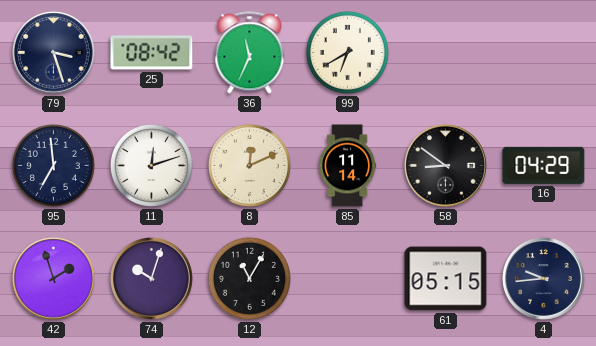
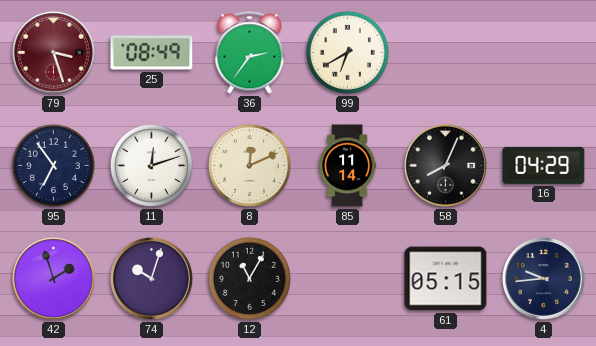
79 dial: navy -> burgundy
25: 08:42 -> 08:49
36: 11:34 -> 2:36
95: 6:59 -> 6:54
58: 8:51 -> 8:04
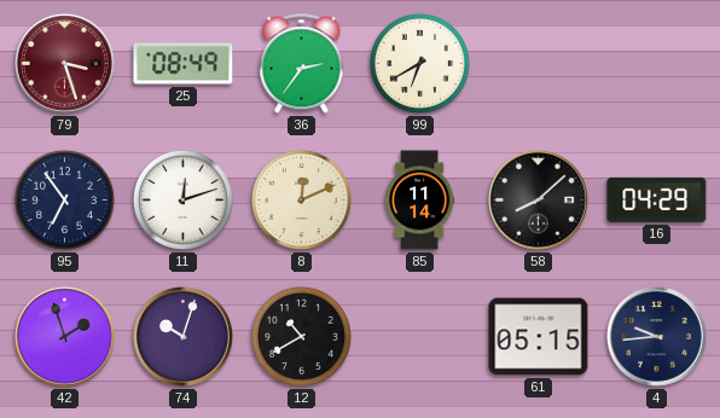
58: 8:04 -> 8:08
12: 11:05 -> 10:40
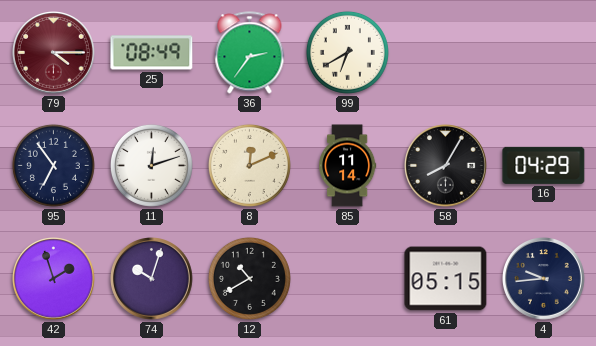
79: 3:27 -> 4:15
58: 8:08 -> 8:05
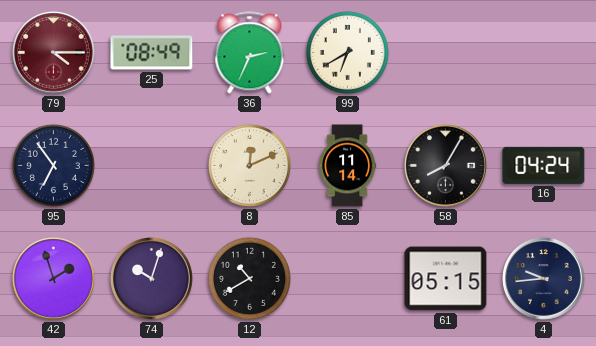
36: 2:36 -> 2:34
11: 12:12 -> none
16: 04:29 -> 04:24
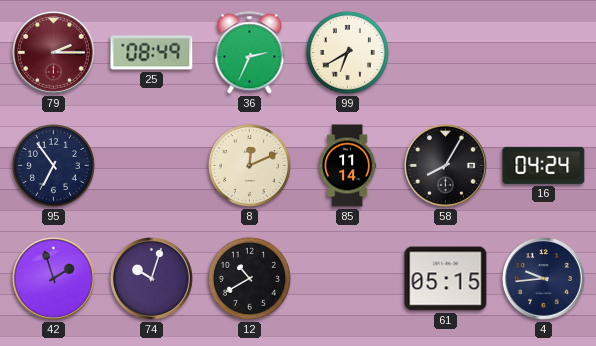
79: 4:15 -> 2:15
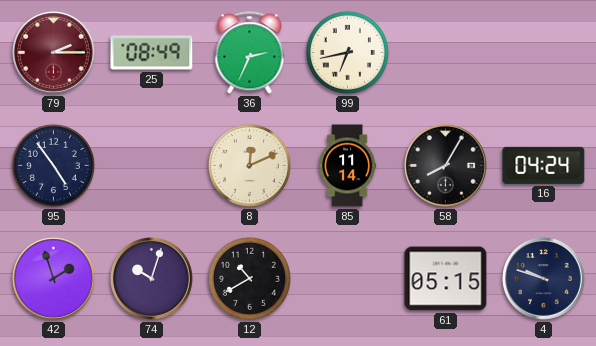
99: 6:40 -> 6:43
95: 6:54 -> 4:54
4: 9:44 -> 9:48
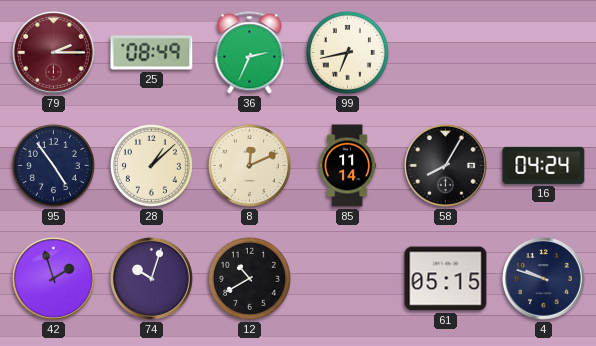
28: none -> 1:08
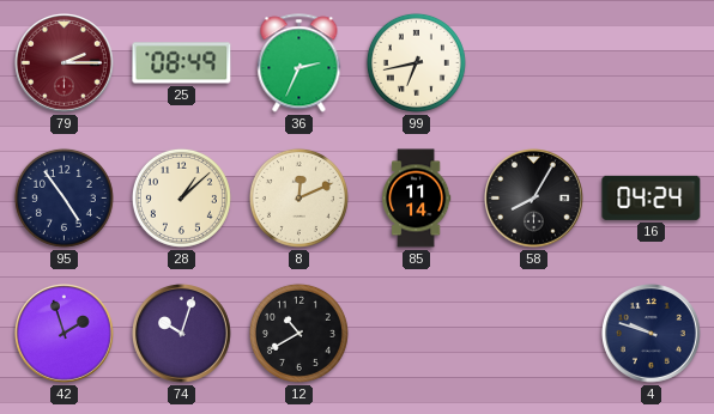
61: 05:15 -> none
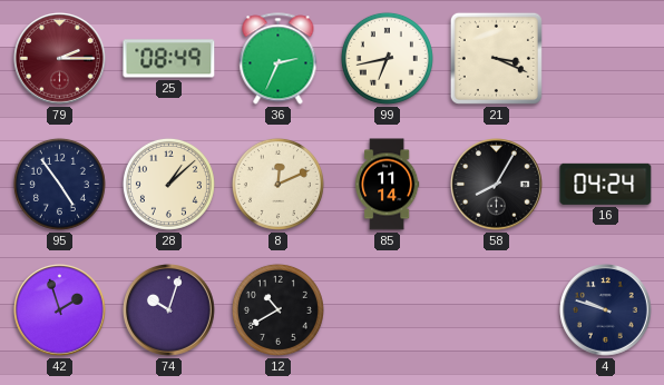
21: none -> 3:19
